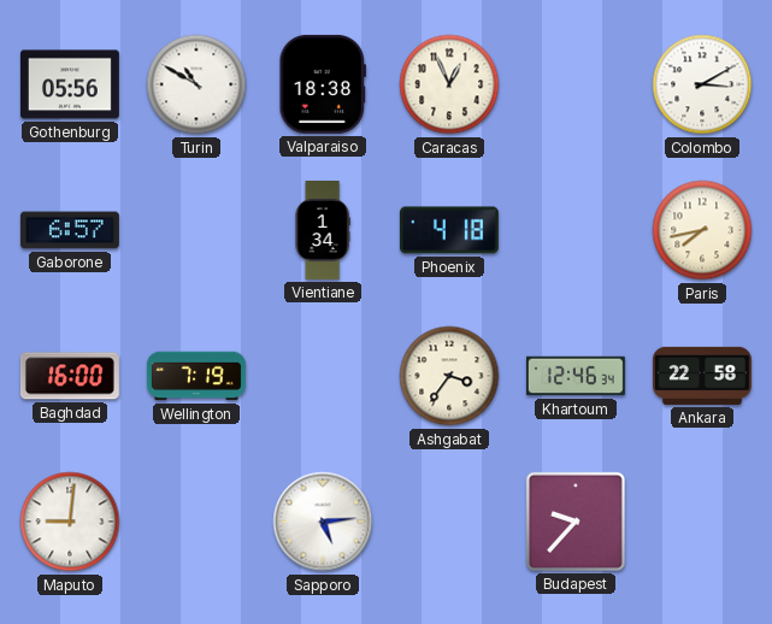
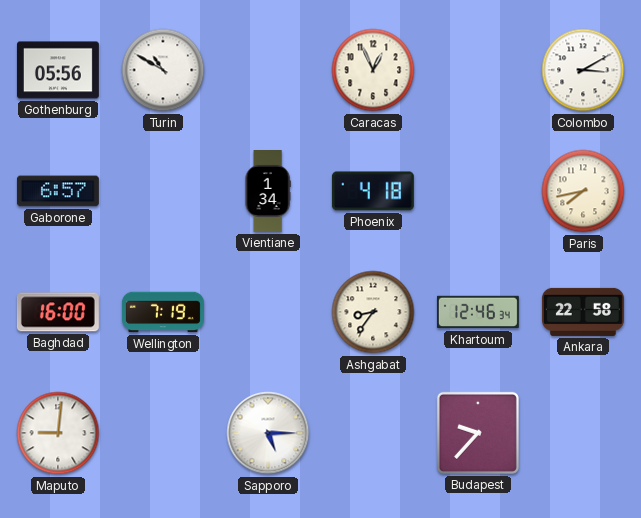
Valparaiso: 18:38 -> none
Ashgabat: 3:36 -> 8:36
Sapporo: 5:14 -> 5:15
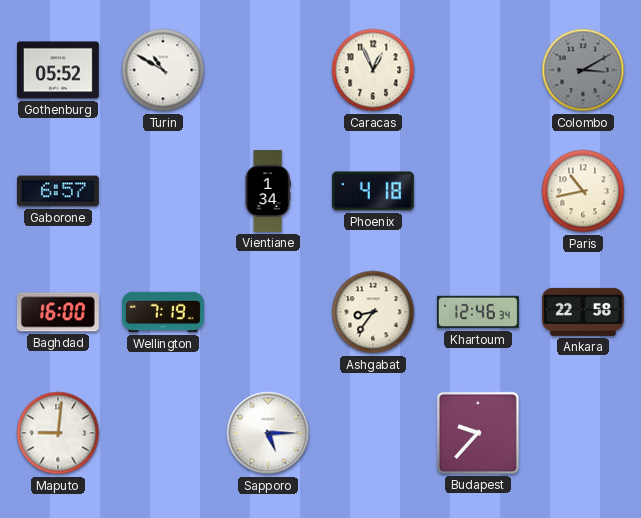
Gothenburg: 05:56 -> 05:52
Colombo dial: white -> grey
Paris: 7:43 -> 10:43
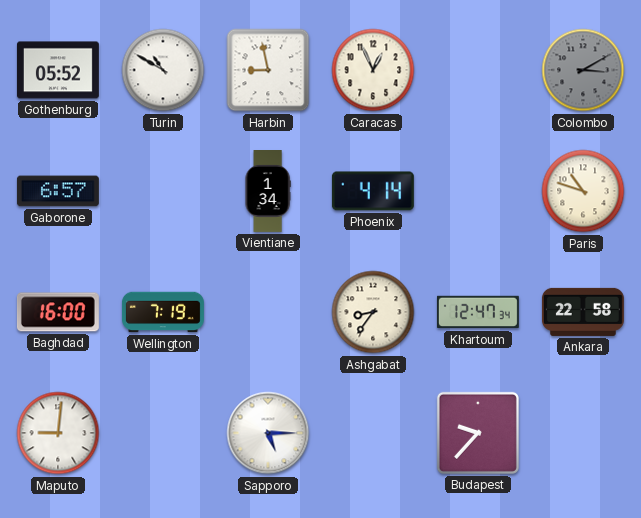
Harbin: none -> 8:58
Phoenix: 4:18 -> 4:14
Paris: 10:43 -> 10:48
Khartoum: 12:46 -> 12:47
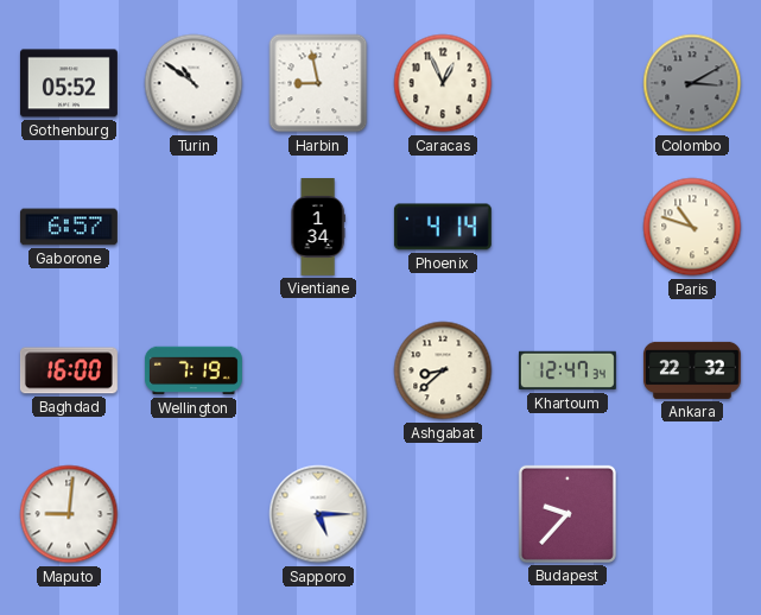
Turin: 10:50 -> 10:51
Ashgabat: 8:36 -> 8:38
Ankara: 22:58 -> 22:32
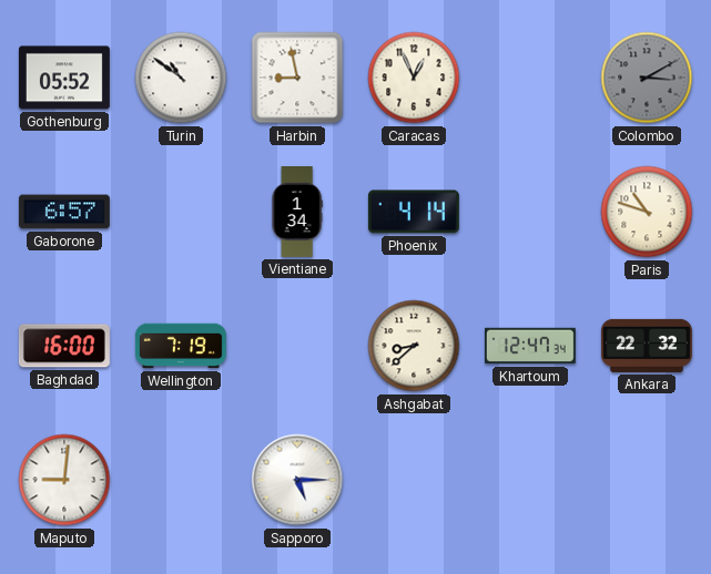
Budapest: 9:37 -> none
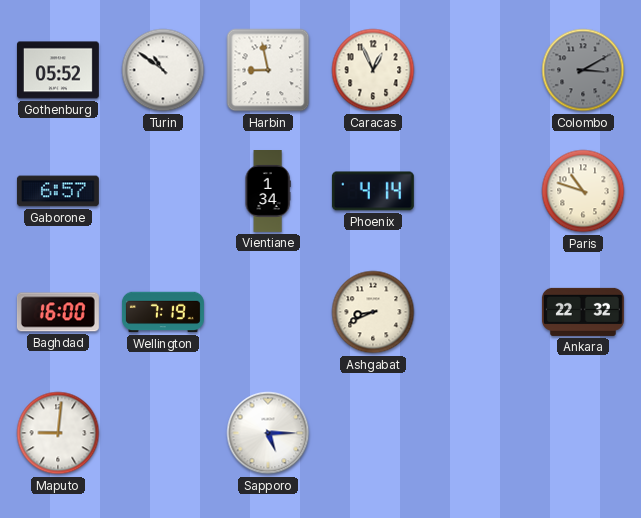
Ashgabat: 8:38 -> 8:41
Khartoum: 12:47 -> none
